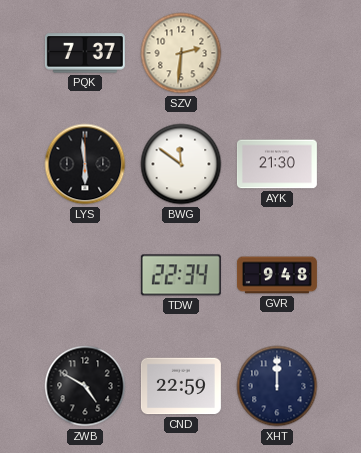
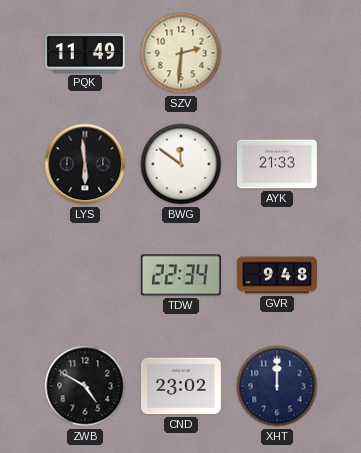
PQK: 7:37 -> 11:49
AYK: 21:30 -> 21:33
CND: 22:59 -> 23:02
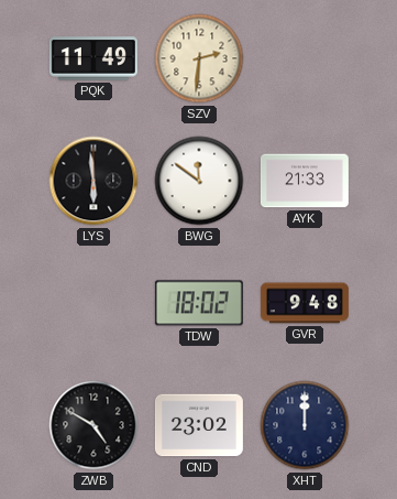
TDW: 22:34 -> 18:02
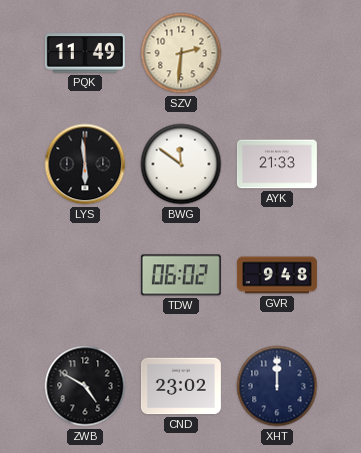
TDW: 18:02 -> 06:02
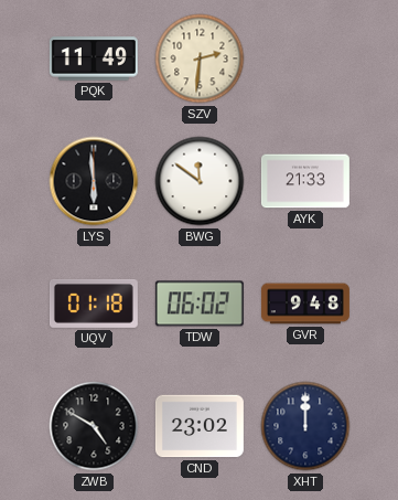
UQV: none -> 01:18
